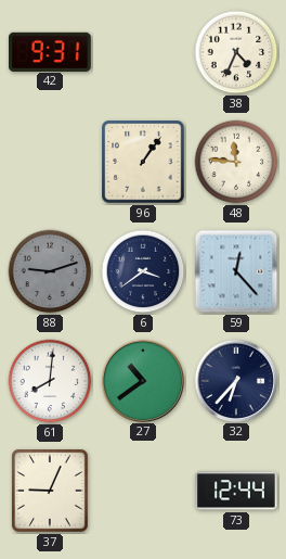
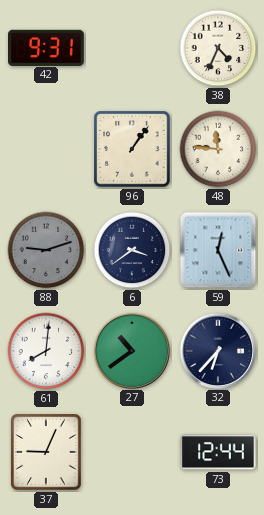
59: 12:23 -> 12:26
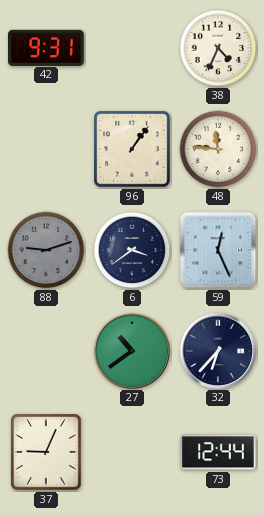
61: 8:01 -> none
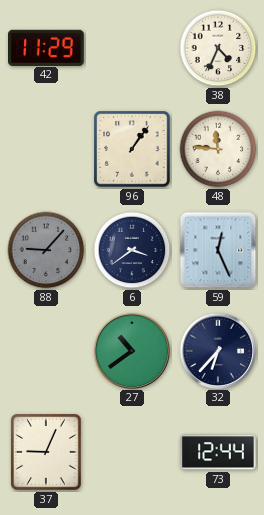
42: 9:31 -> 11:29
88: 9:12 -> 9:07
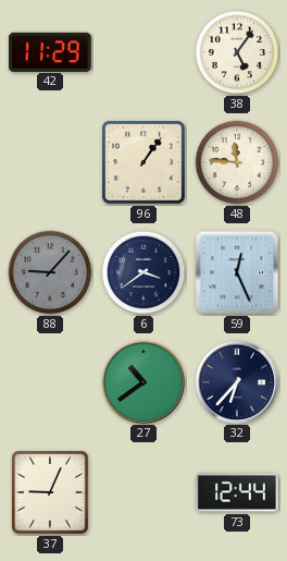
38: 4:34 -> 5:06
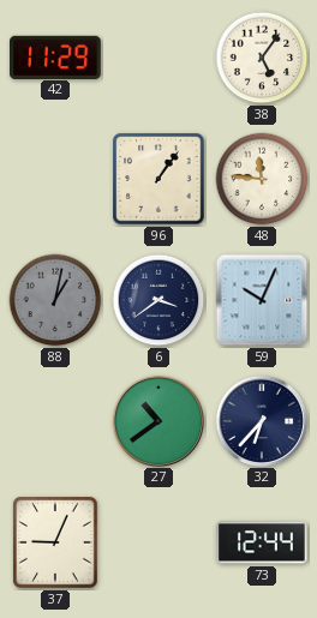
88: 9:07 -> 1:02
59: 12:26 -> 10:04
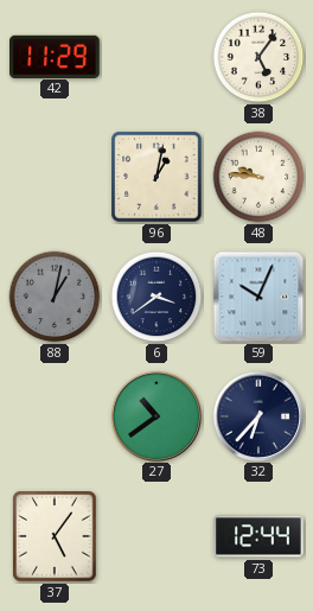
96: 1:06 -> 1:02
48: 11:46 -> 9:46
37: 9:04 -> 5:06
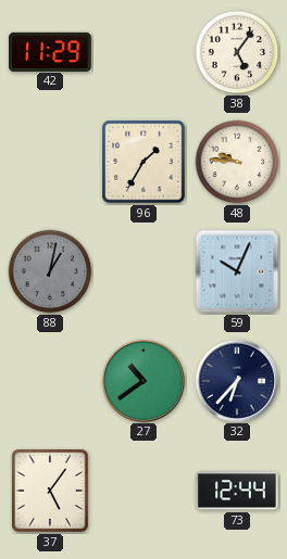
96: 1:02 -> 1:35
6: 3:39 -> none
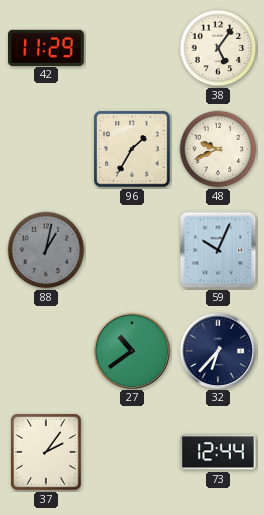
48: 9:46 -> 9:41
37: 5:06 -> 2:06
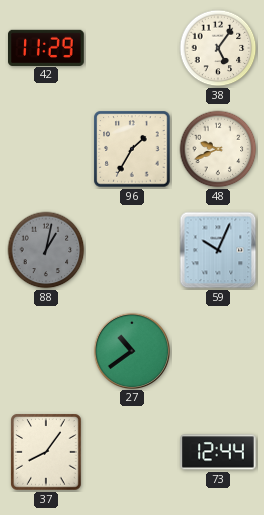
32: 6:37 -> none
37: 2:06 -> 8:06
